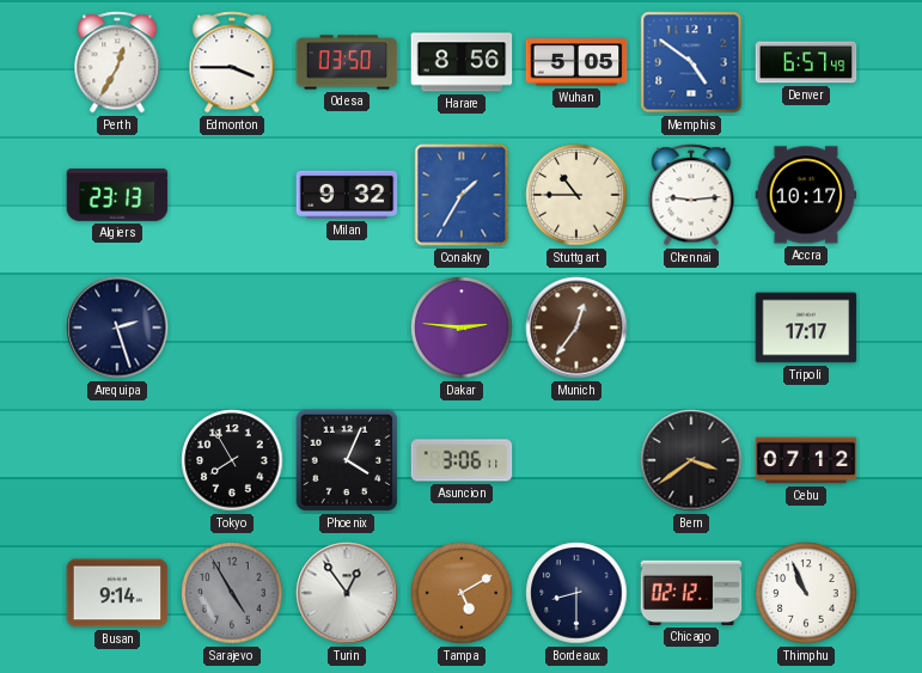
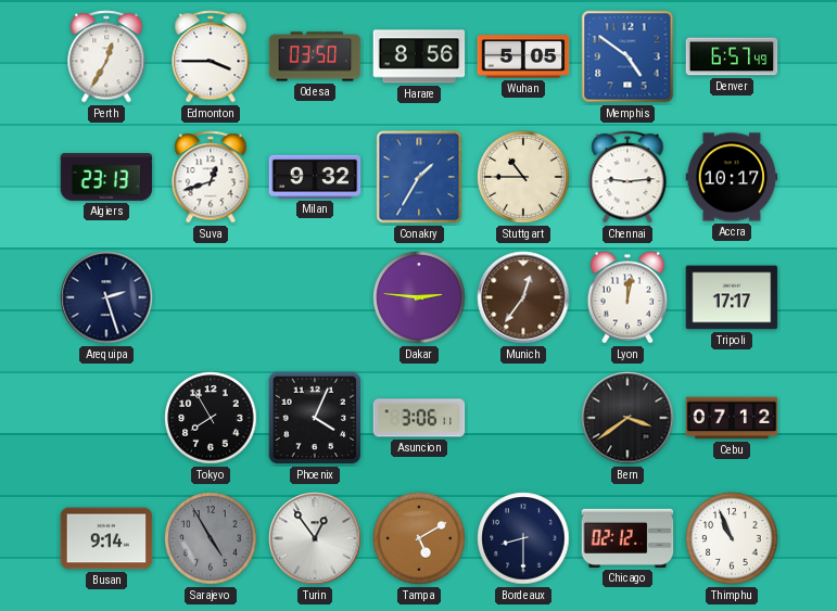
Suva: none -> 12:42
Lyon: none -> 12:02
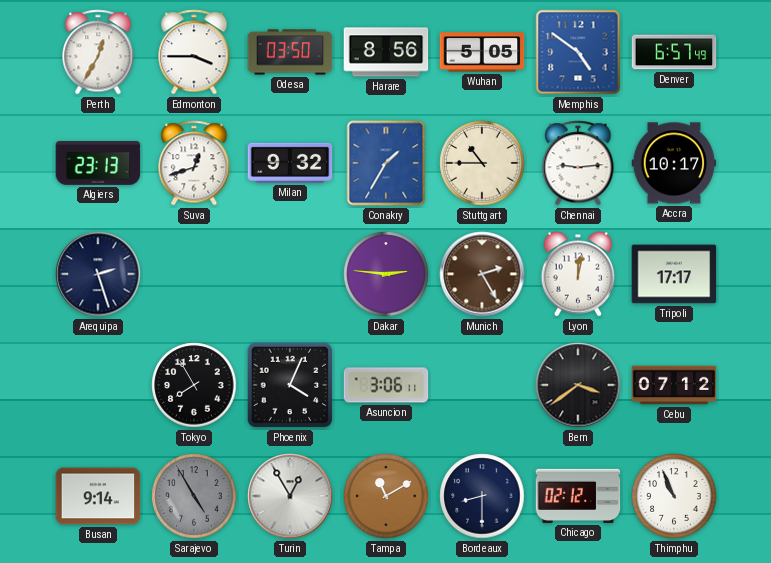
Munich: 12:36 -> 2:25
Turin: 12:54 -> 12:55
Tampa: 5:10 -> 11:10
